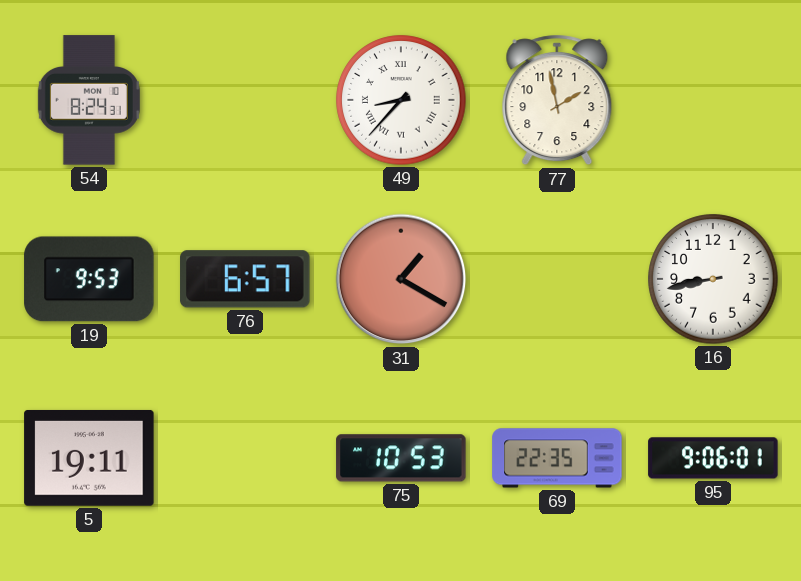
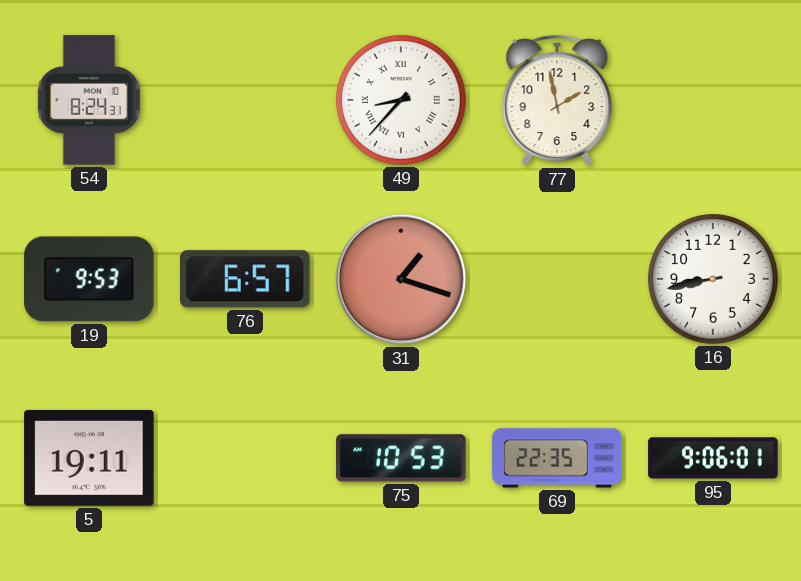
31: 1:20 -> 1:18
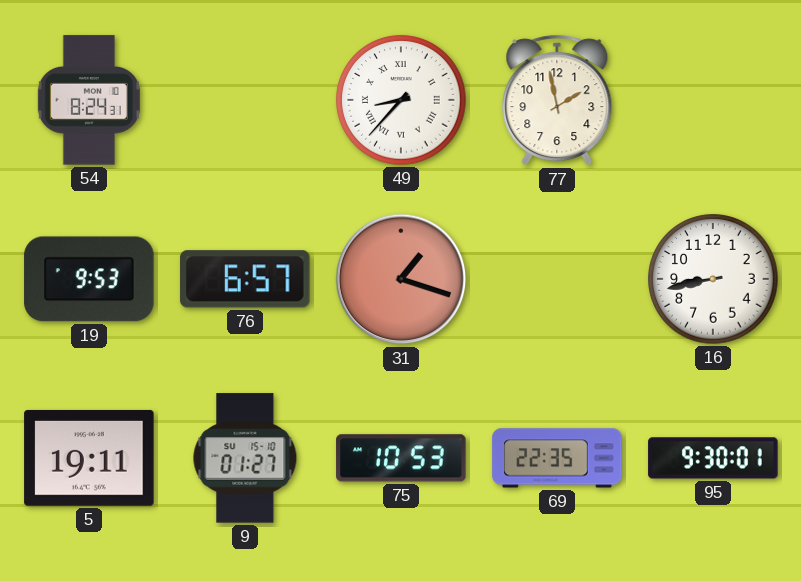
9: none -> 01:27
95: 9:06 -> 9:30
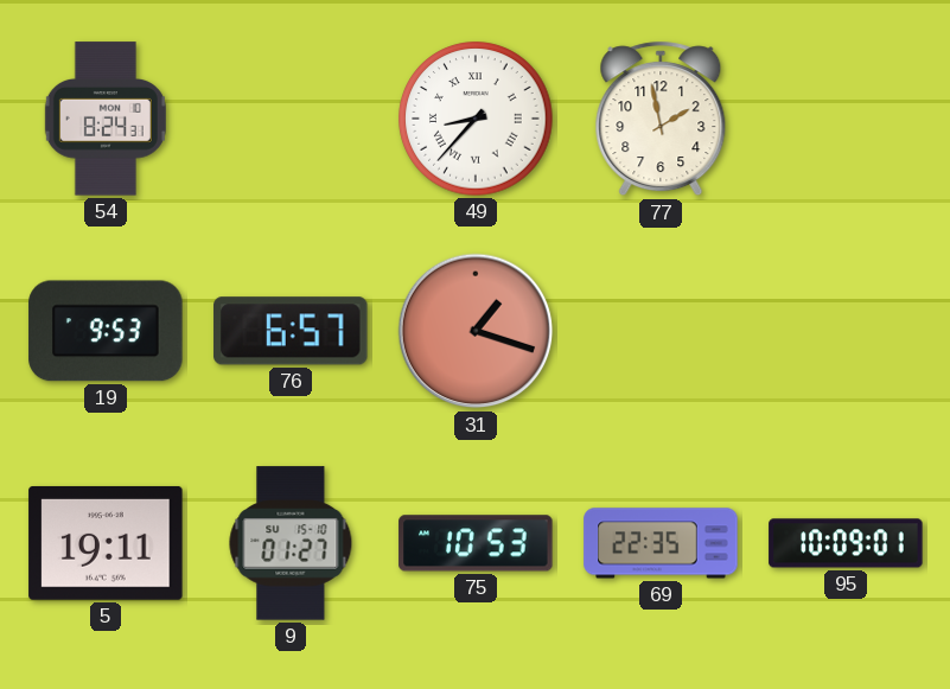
16: 8:43 -> none
95: 9:30 -> 10:09
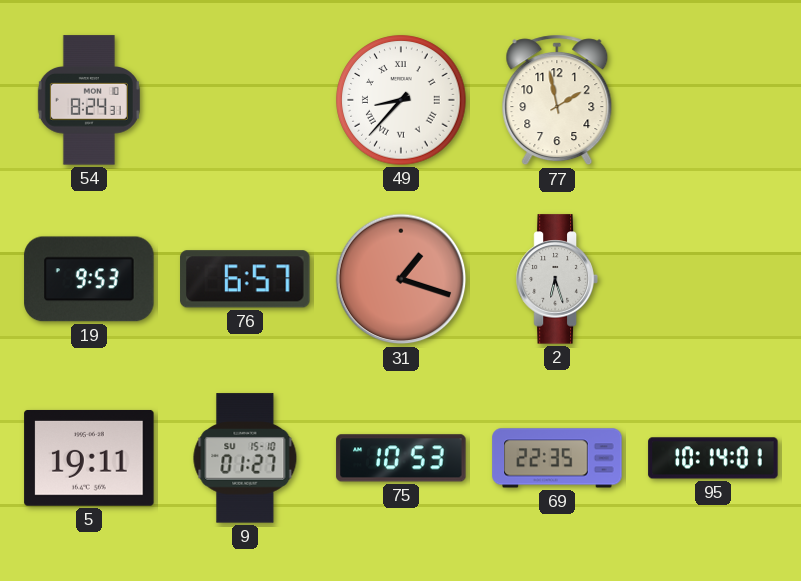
2: none -> 6:27
95: 10:09 -> 10:14
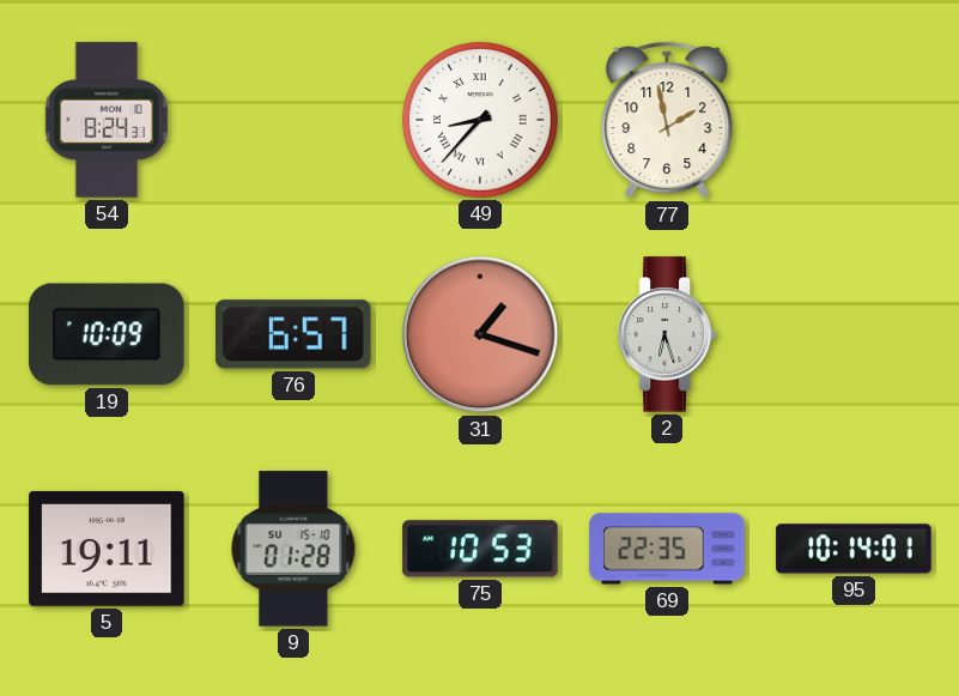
19: 9:53 -> 10:09
9: 01:27 -> 01:28
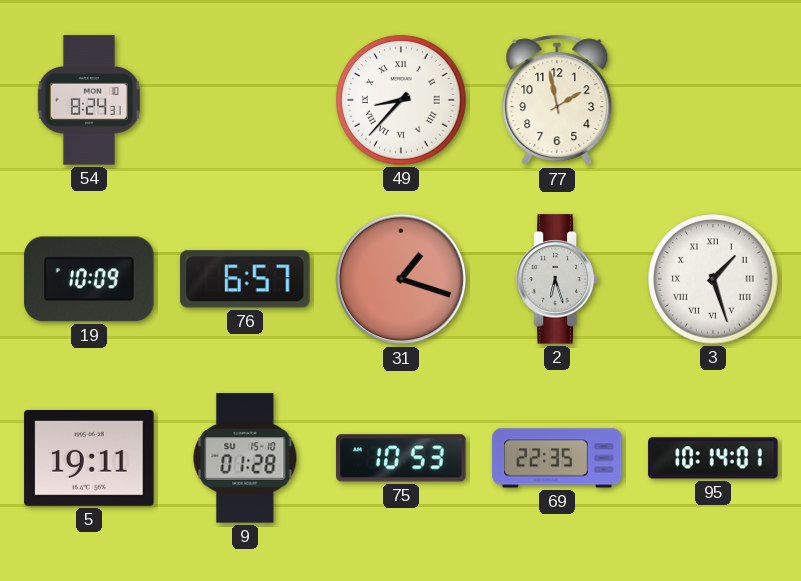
3: none -> 1:27
